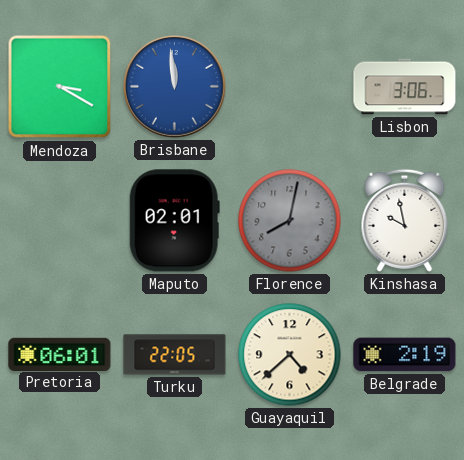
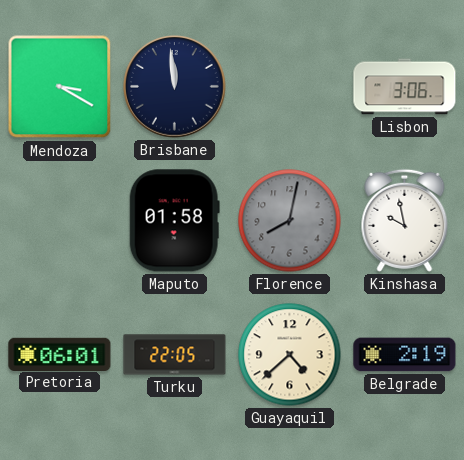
Brisbane dial: blue -> navy
Maputo: 02:01 -> 01:58
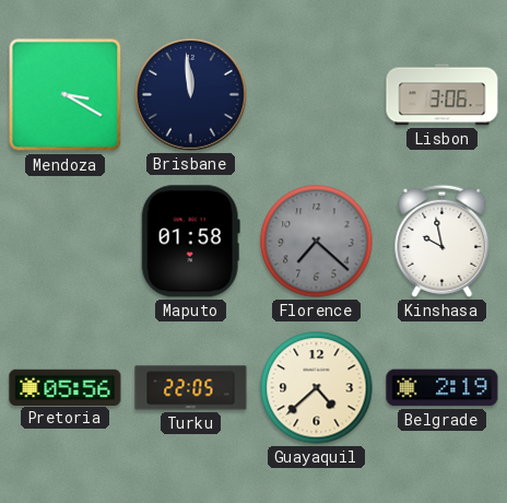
Florence: 8:02 -> 7:22
Pretoria: 06:01 -> 05:56
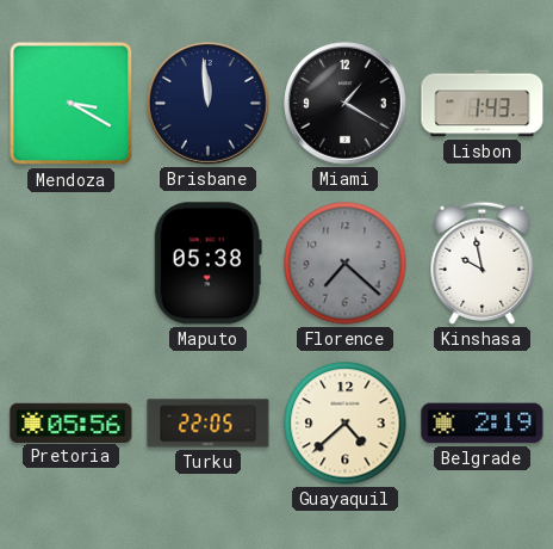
Miami: none -> 1:20
Lisbon: 3:06 -> 1:43
Maputo: 01:58 -> 05:38
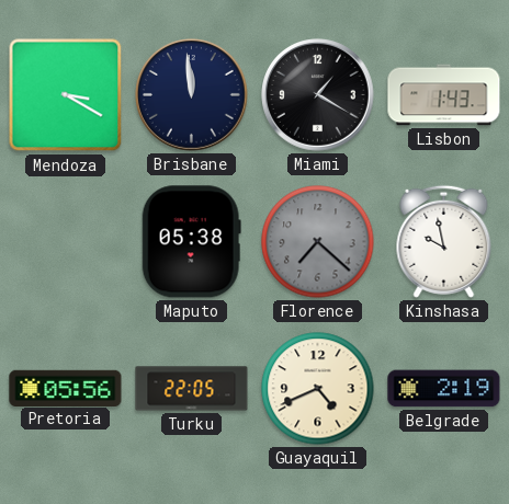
Guayaquil: 4:38 -> 4:41
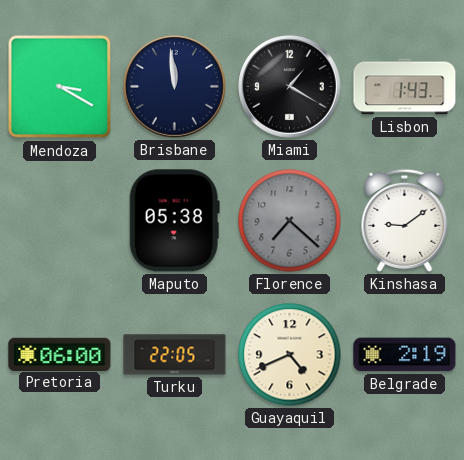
Kinshasa: 9:58 -> 9:09
Pretoria: 05:56 -> 06:00
